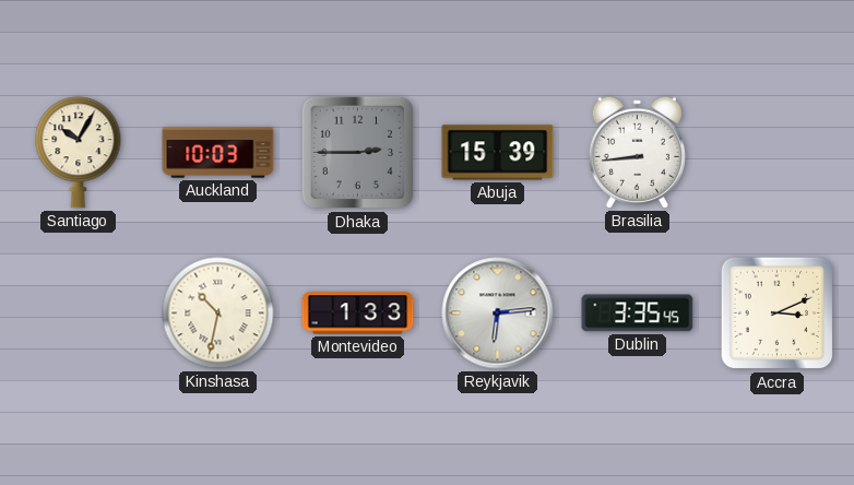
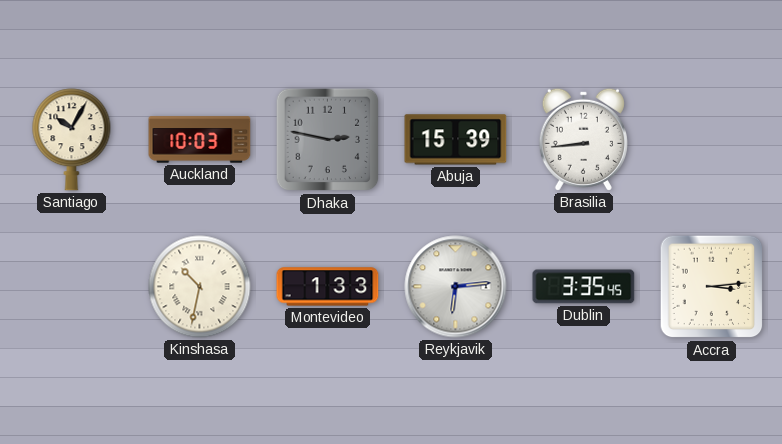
Dhaka: 2:45 -> 2:47
Accra: 3:11 -> 3:14
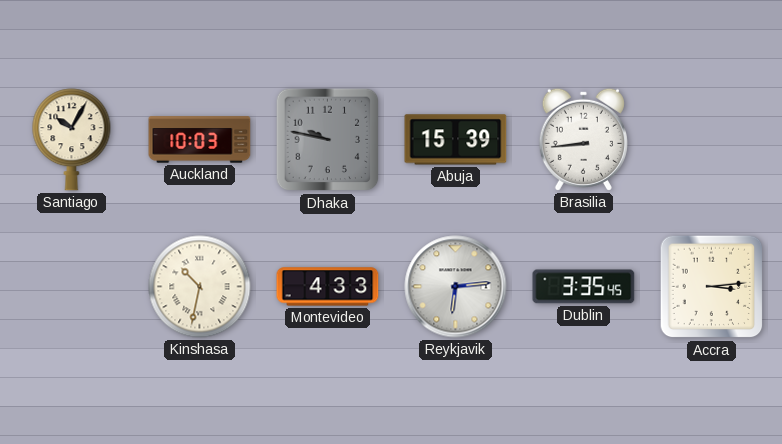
Dhaka: 2:47 -> 9:47
Montevideo: 1:33 -> 4:33
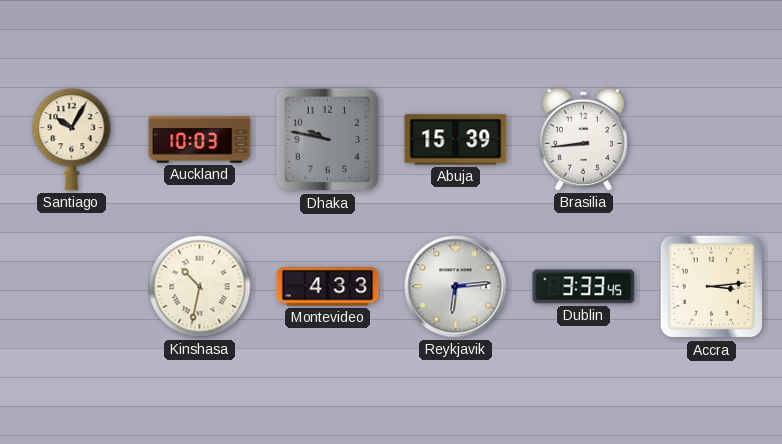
Dublin: 3:35 -> 3:33
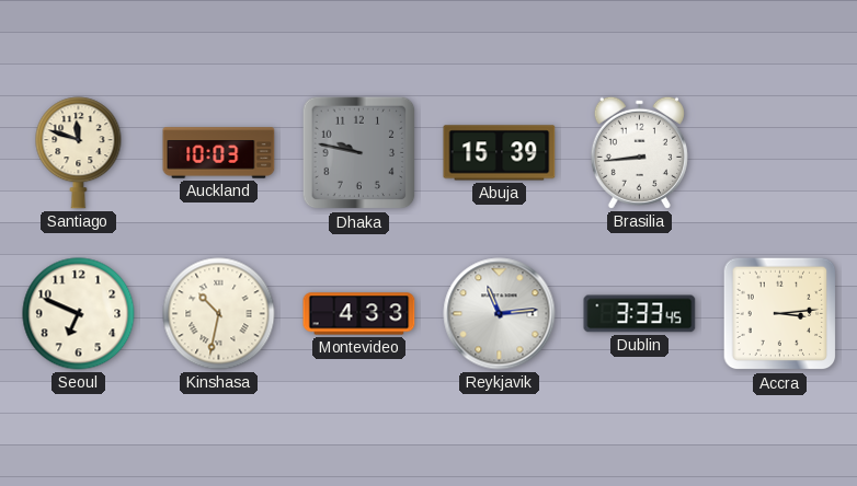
Santiago: 10:05 -> 11:48
Seoul: none -> 6:49
Reykjavik: 6:14 -> 11:14
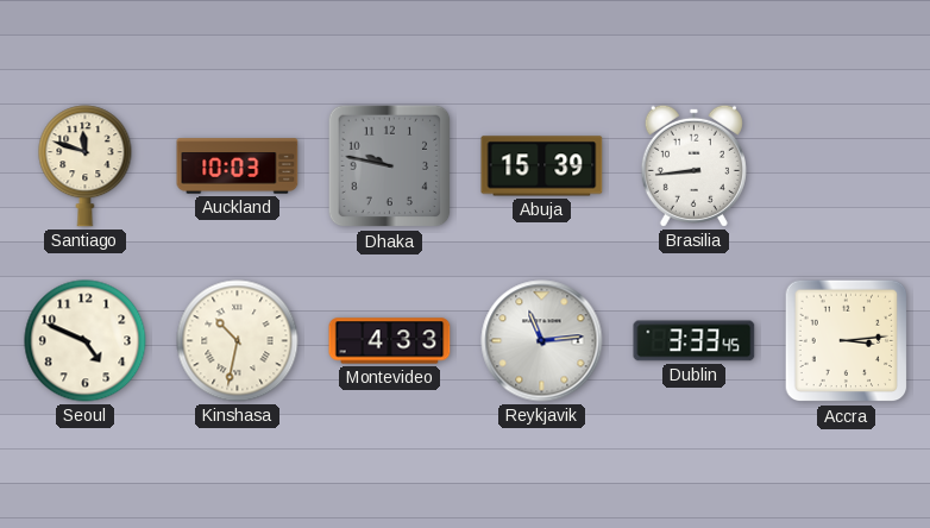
Seoul: 6:49 -> 4:49
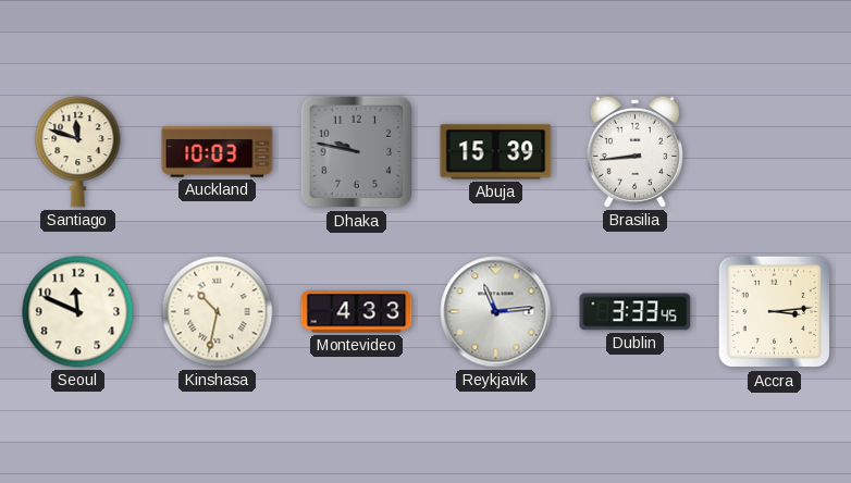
Seoul: 4:49 -> 11:49
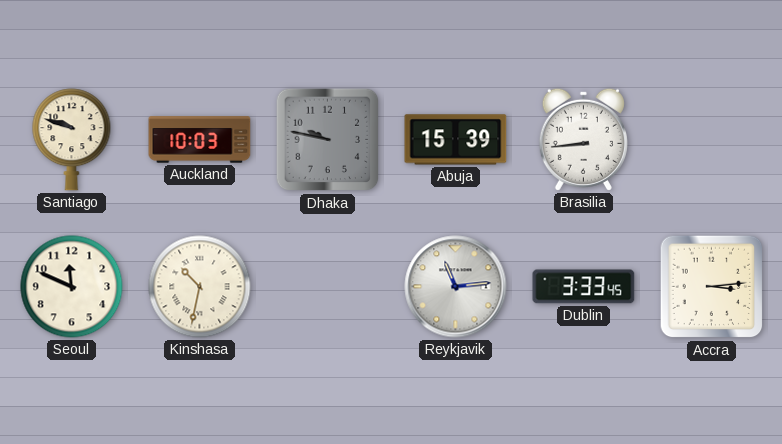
Santiago: 11:48 -> 9:48
Montevideo: 4:33 -> none
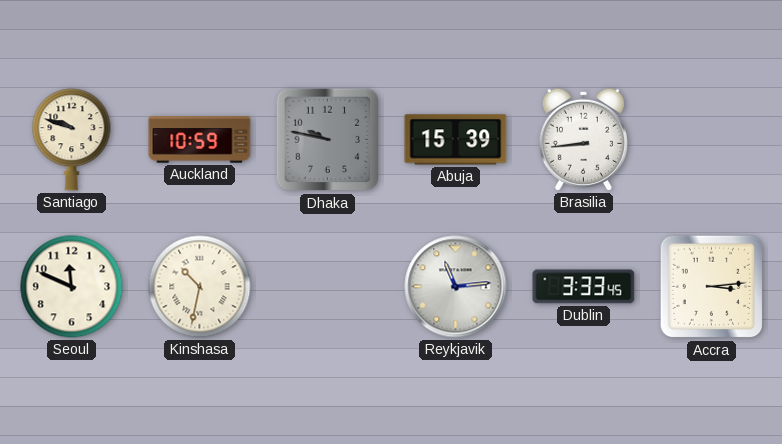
Auckland: 10:03 -> 10:59
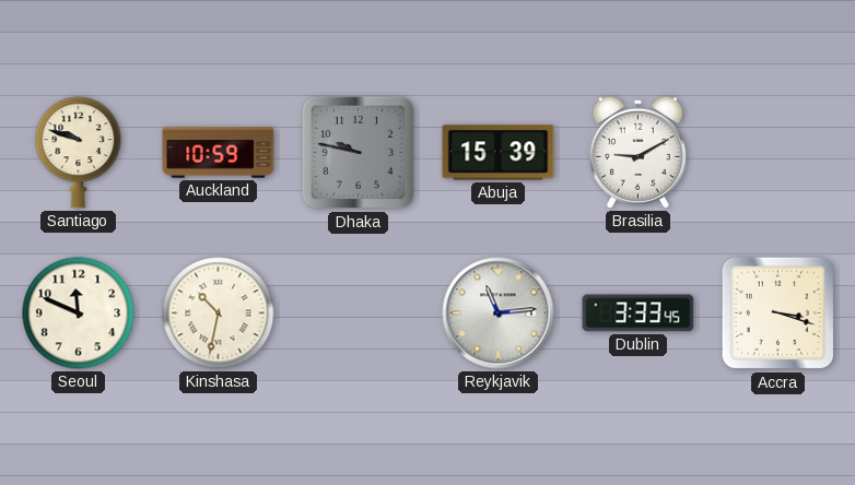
Brasilia: 8:44 -> 9:10
Accra: 3:14 -> 3:18
